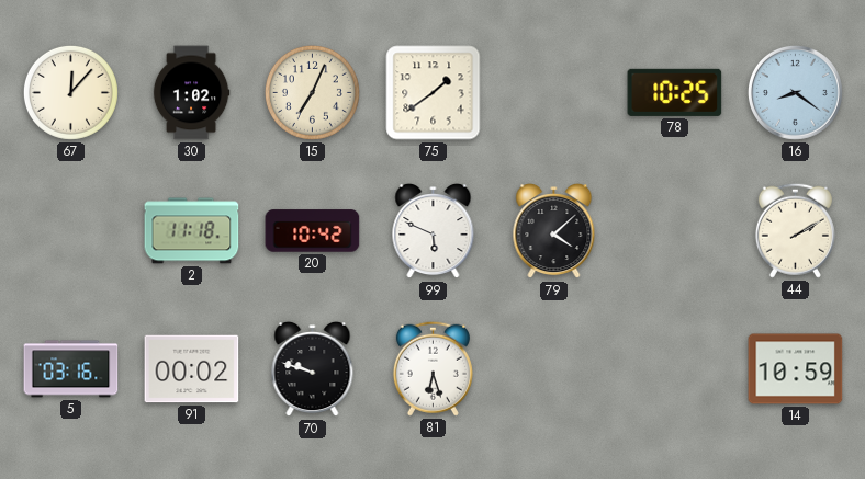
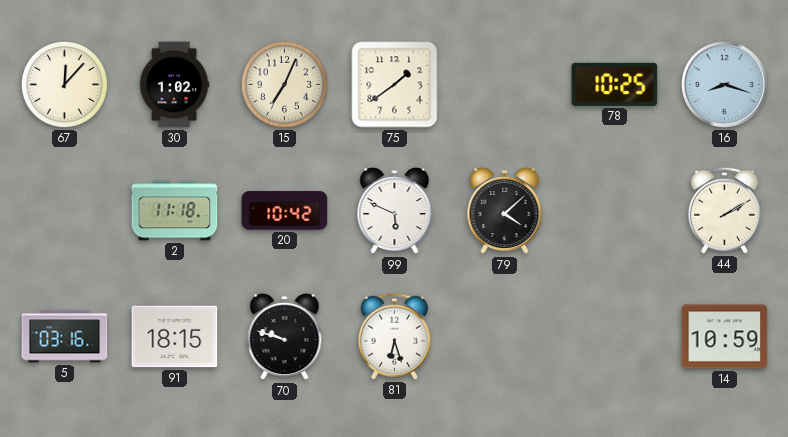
16: 8:21 -> 8:18
91: 00:02 -> 18:15
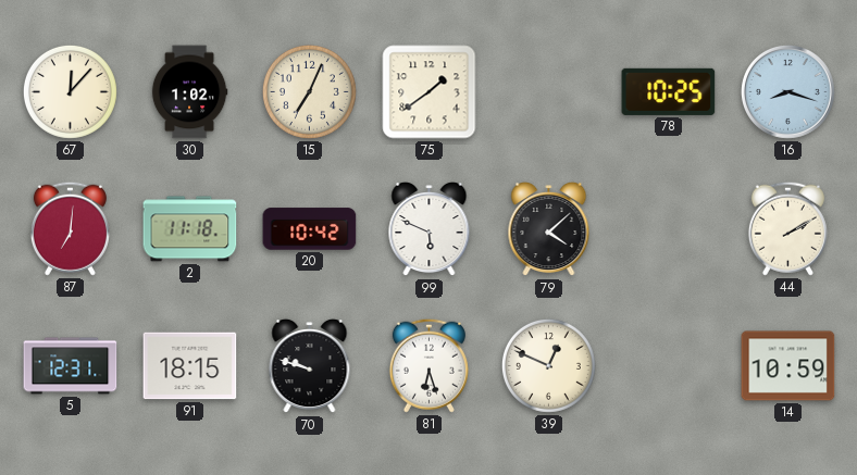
87: none -> 7:01
5: 03:16 -> 12:31
39: none -> 12:49
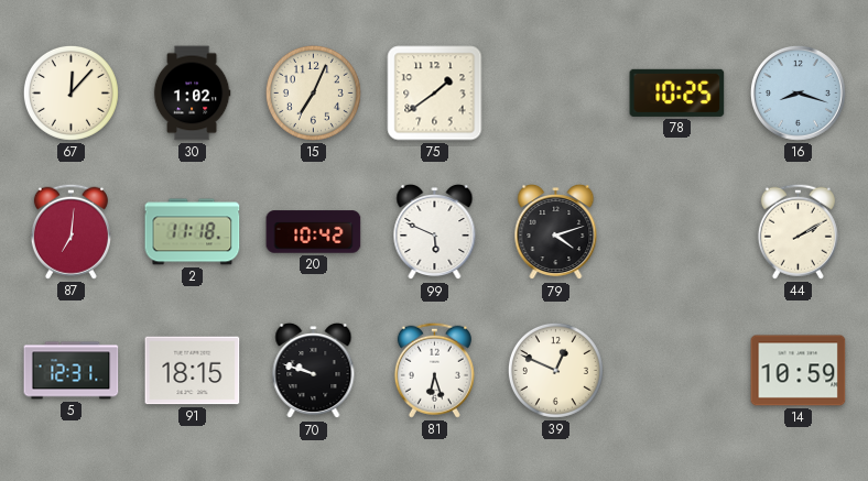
79: 4:08 -> 4:12
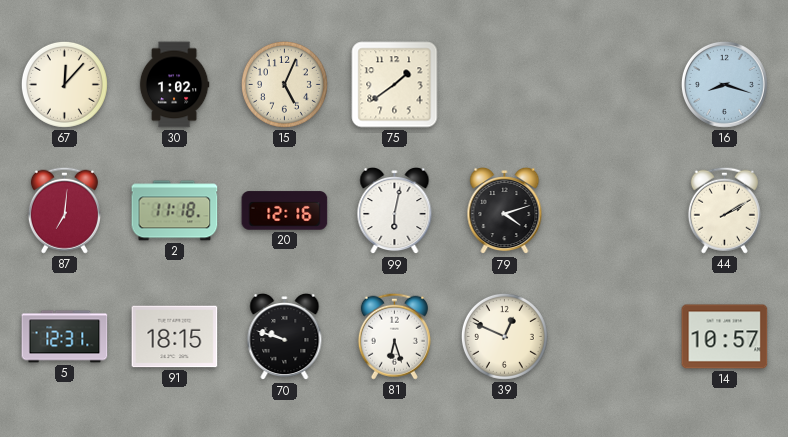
15: 7:04 -> 5:04
78: 10:25 -> none
20: 10:42 -> 12:16
99: 5:49 -> 6:02
14: 10:59 -> 10:57
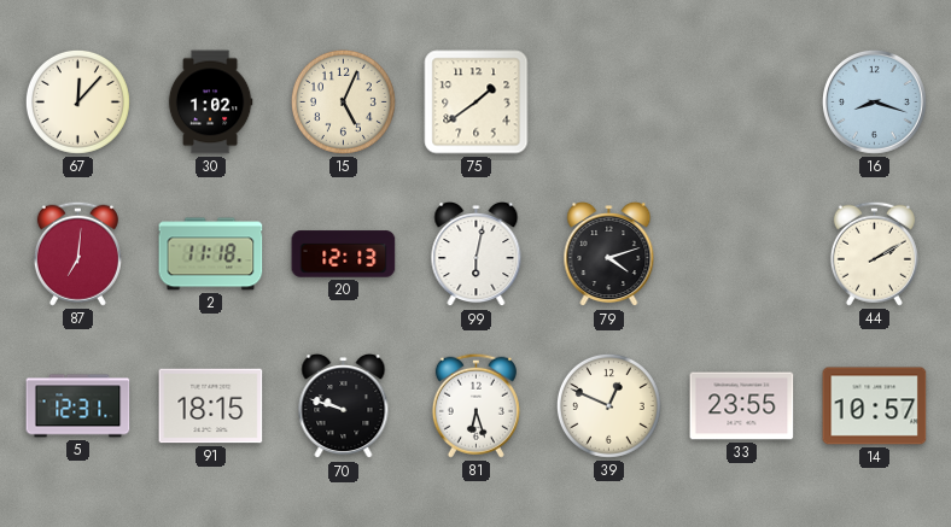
20: 12:16 -> 12:13
33: none -> 23:55
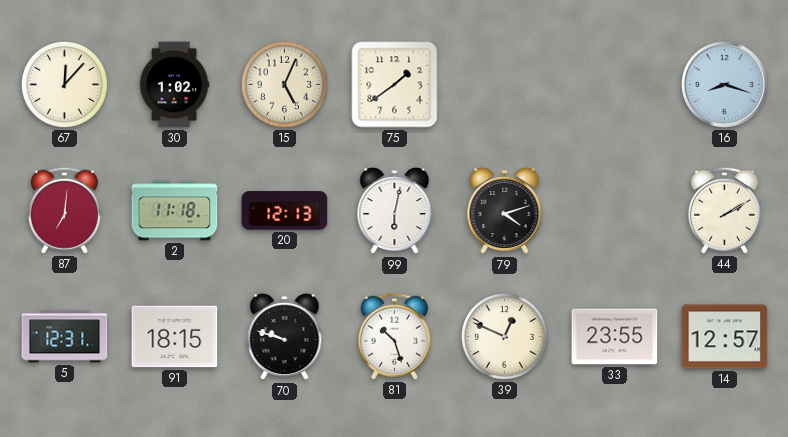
81: 6:27 -> 10:27
14: 10:57 -> 12:57
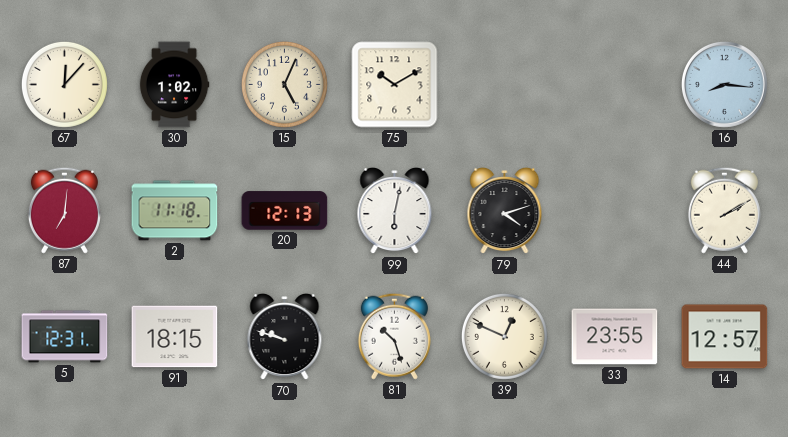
75: 1:39 -> 10:10
16: 8:18 -> 8:16
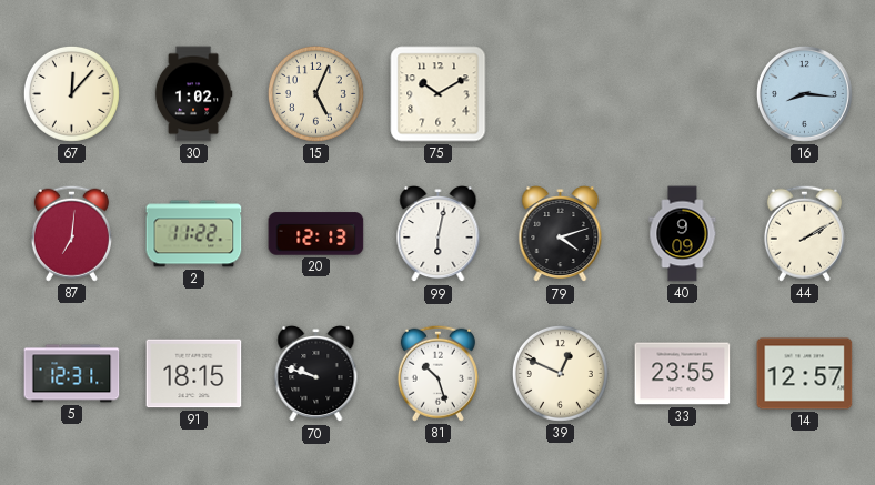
2: 11:18 -> 11:22
40: none -> 9:09
